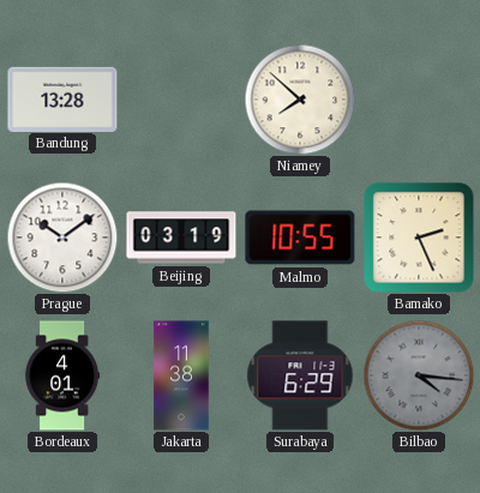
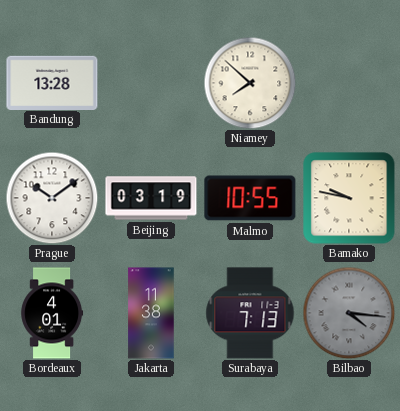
Bamako: 2:26 -> 9:47
Surabaya: 6:29 -> 7:13
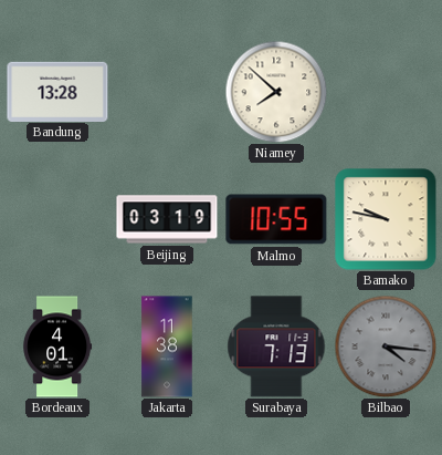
Prague: 10:09 -> none
